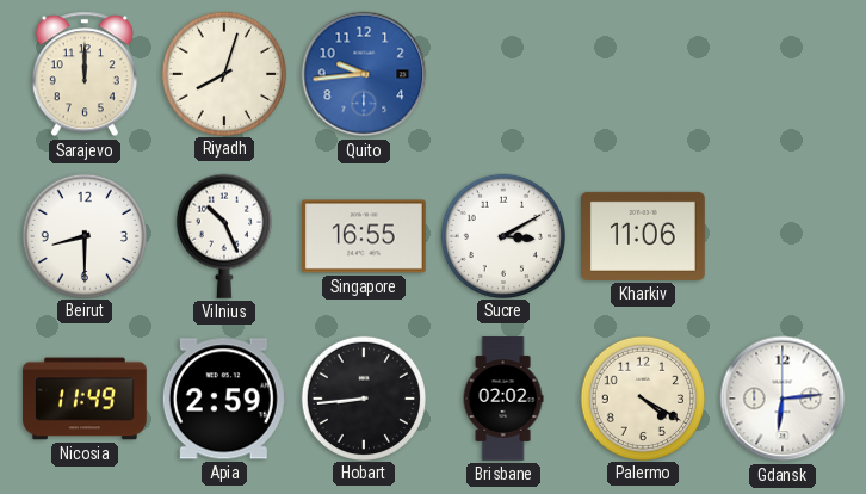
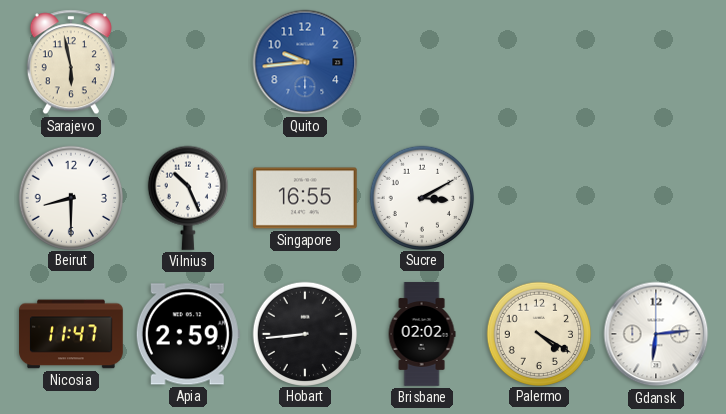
Sarajevo: 12:00 -> 5:58
Riyadh: 8:03 -> none
Kharkiv: 11:06 -> none
Nicosia: 11:49 -> 11:47
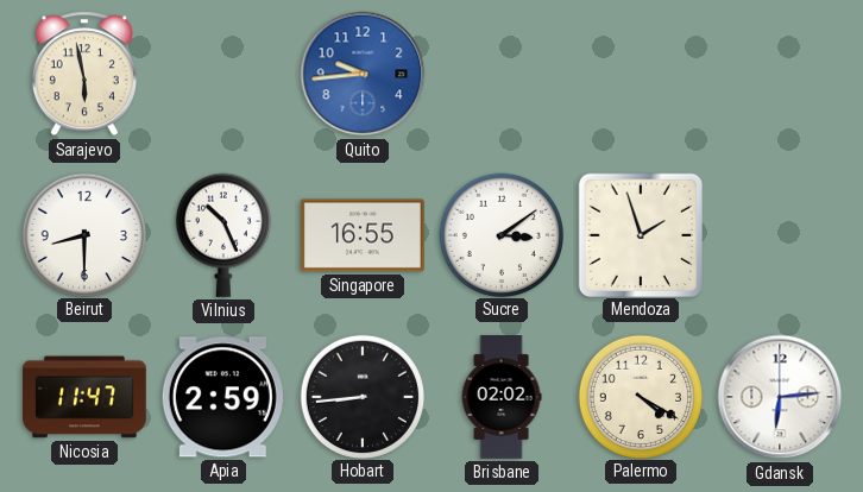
Sucre: 3:10 -> 3:09
Mendoza: none -> 1:57
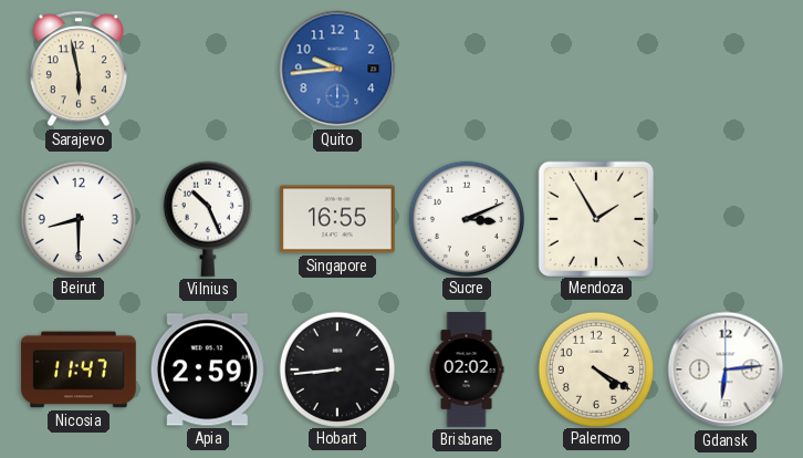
Sucre: 3:09 -> 3:11
Mendoza: 1:57 -> 1:55
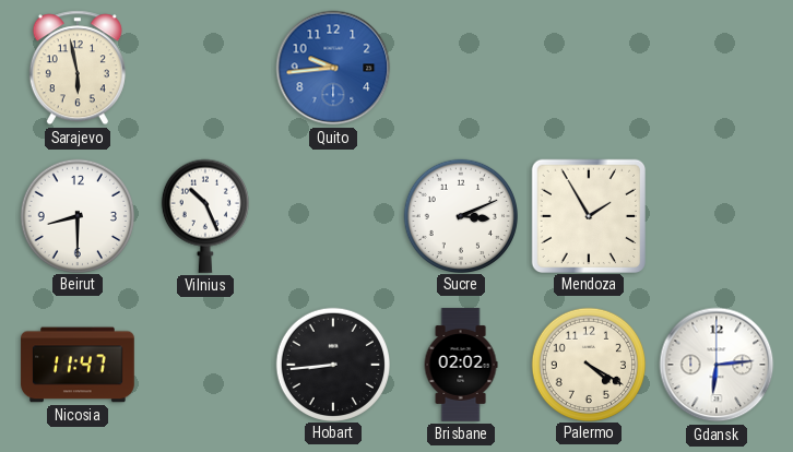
Singapore: 16:55 -> none
Apia: 2:59 -> none
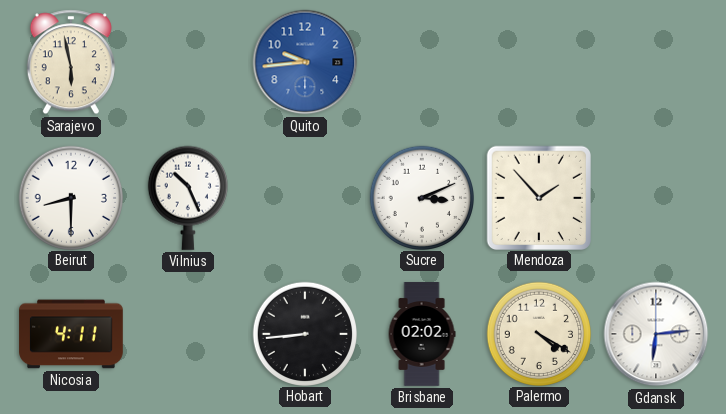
Mendoza: 1:55 -> 1:53
Nicosia: 11:47 -> 4:11
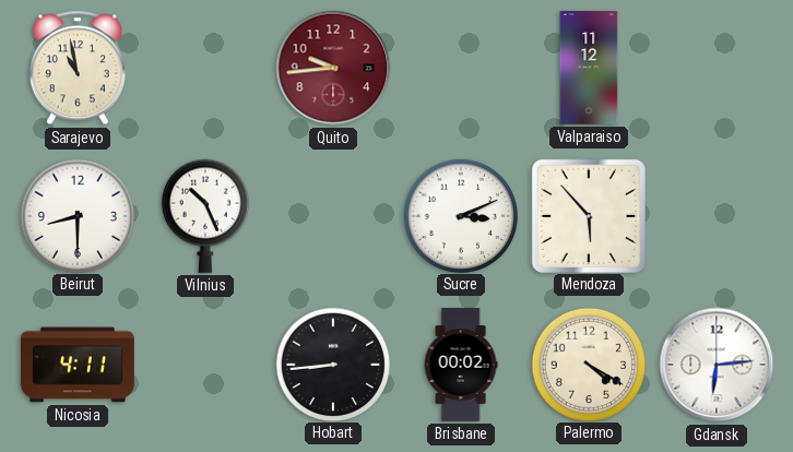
Sarajevo: 5:58 -> 10:58
Quito dial: blue -> burgundy
Valparaiso: none -> 11:12
Mendoza: 1:53 -> 5:53
Brisbane: 02:02 -> 00:02
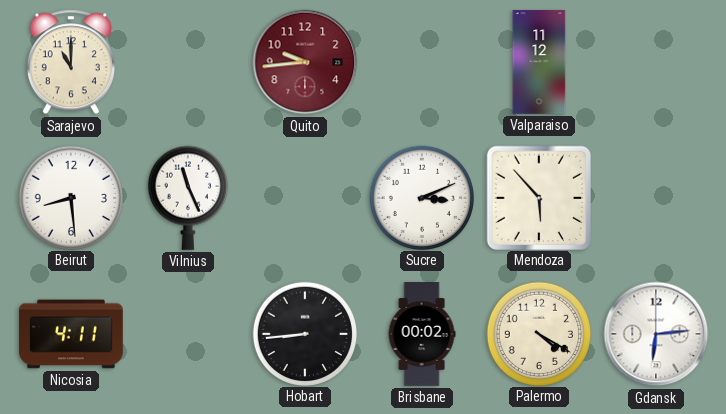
Sarajevo: 10:58 -> 11:00
Beirut: 8:30 -> 8:29
Vilnius: 10:26 -> 11:26
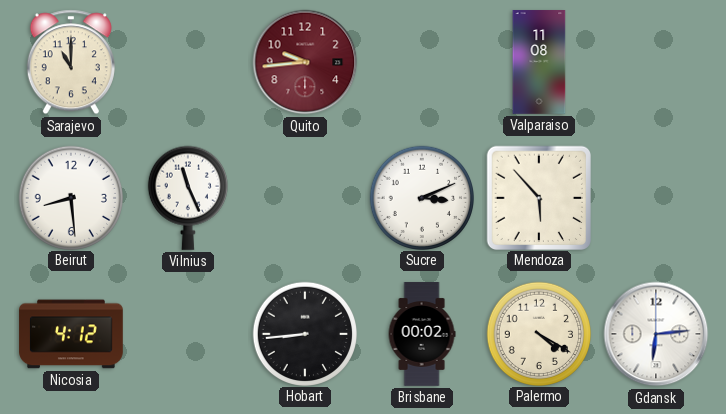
Valparaiso: 11:12 -> 11:08
Nicosia: 4:11 -> 4:12
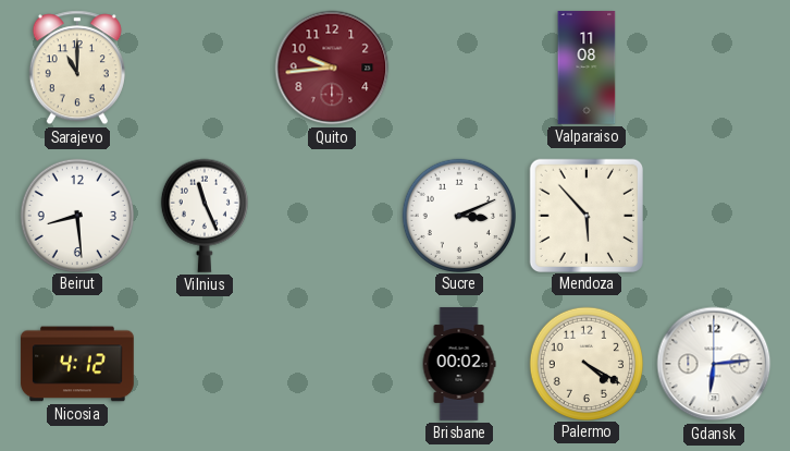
Hobart: 8:44 -> none
